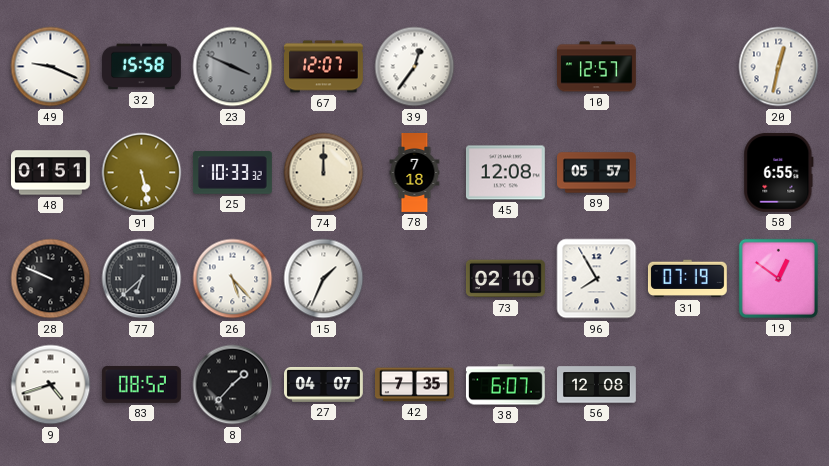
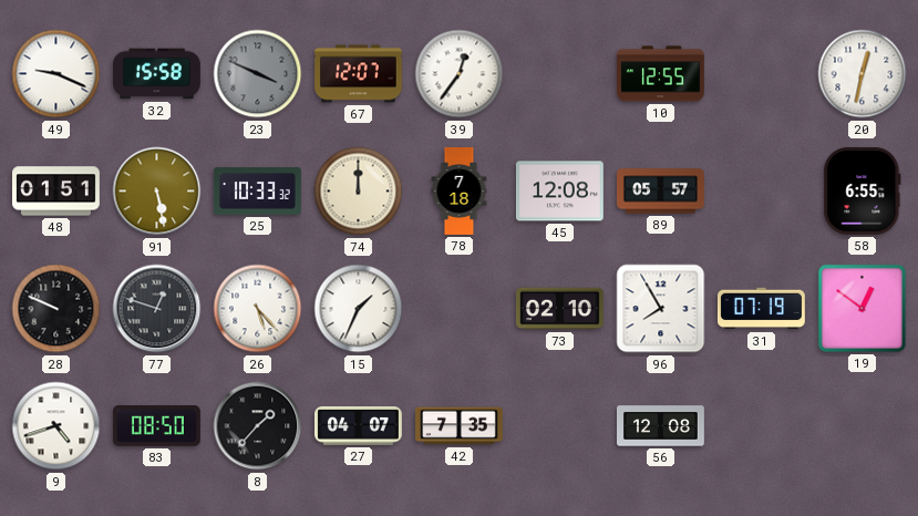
10: 12:57 -> 12:55
77: 6:38 -> 12:48
83: 08:52 -> 08:50
38: 6:07 -> none
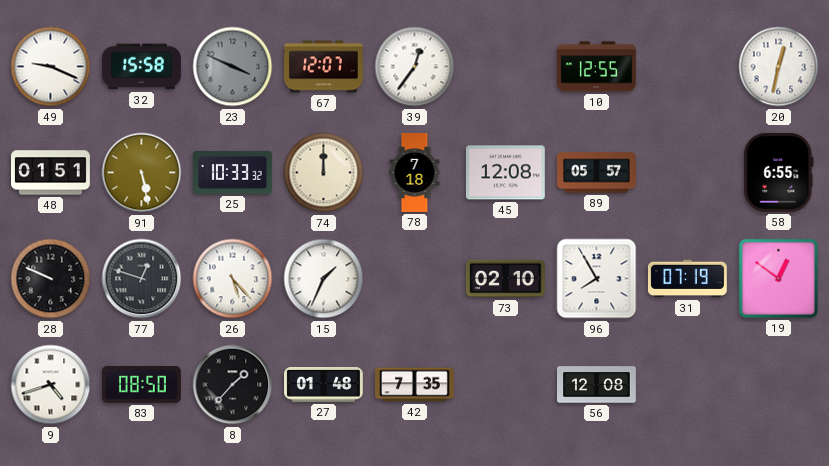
27: 04:07 -> 01:48
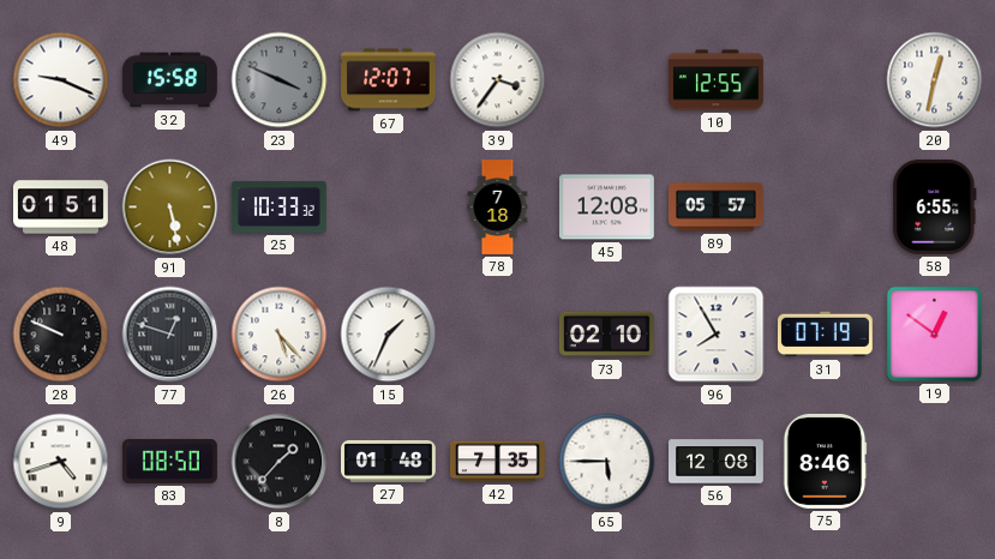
39: 12:36 -> 3:36
74: 12:00 -> none
65: none -> 5:45
75: none -> 8:46
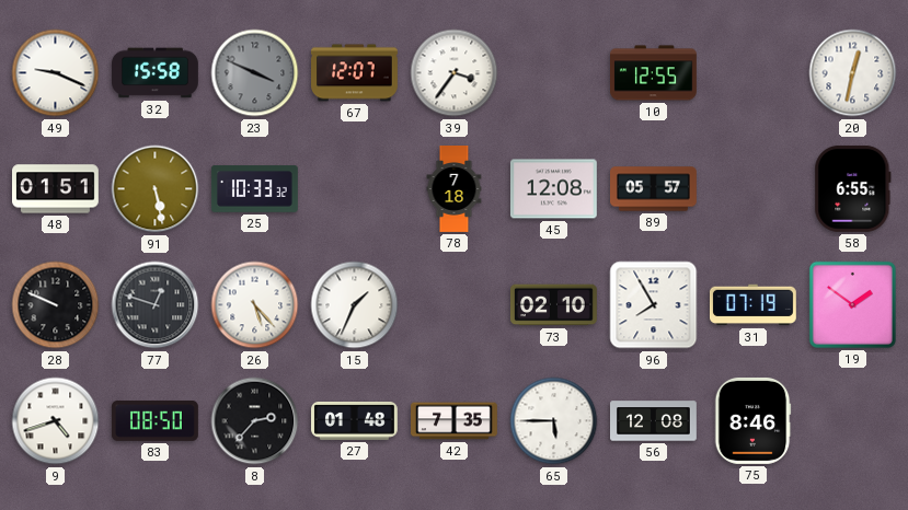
19: 12:51 -> 1:51
8: 1:37 -> 2:37
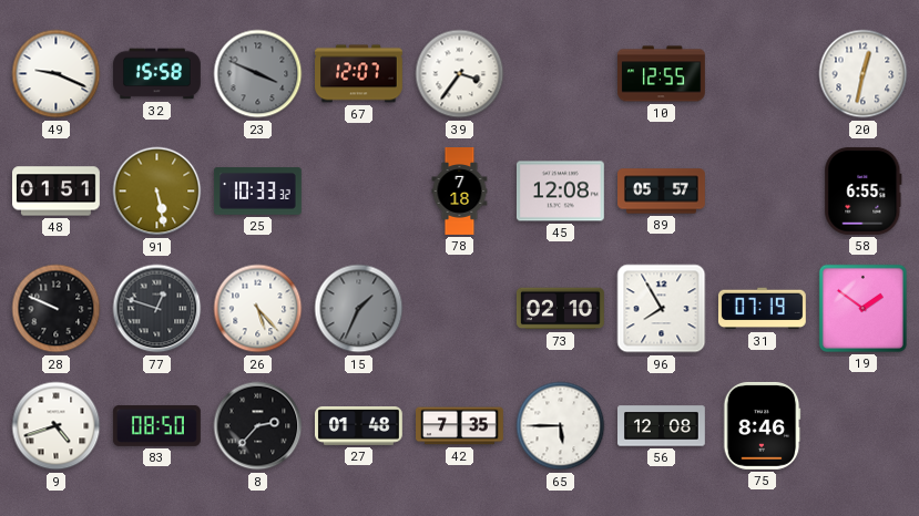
15 dial: white -> grey
